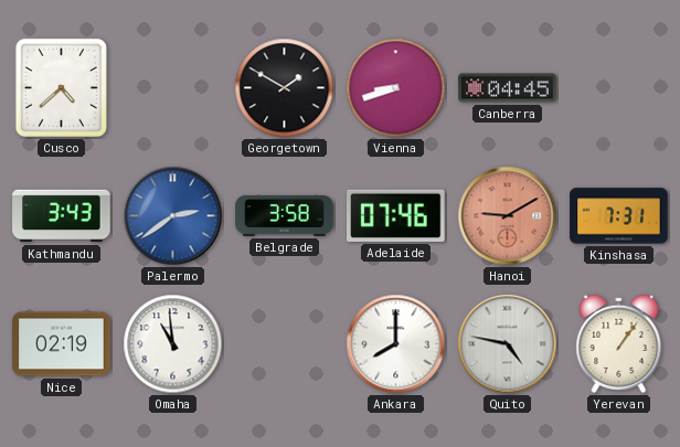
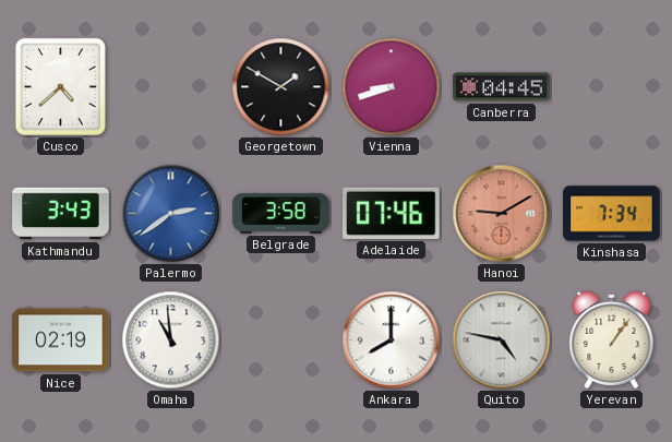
Kinshasa: 7:31 -> 7:34
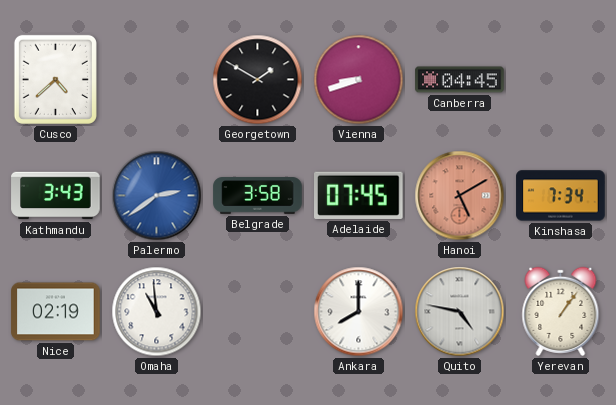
Adelaide: 07:46 -> 07:45
Hanoi: 9:10 -> 5:10
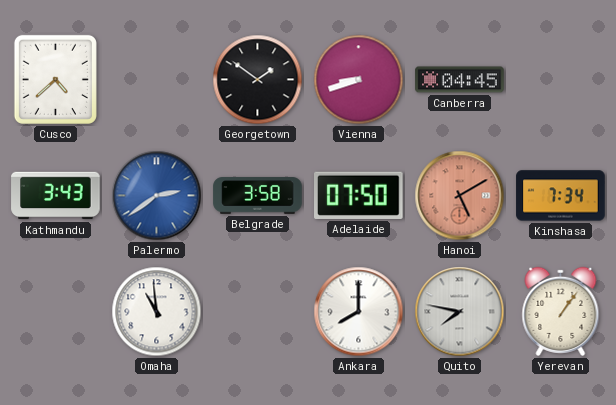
Georgetown: 1:50 -> 1:51
Adelaide: 07:45 -> 07:50
Nice: 02:19 -> none
Quito: 4:47 -> 7:47
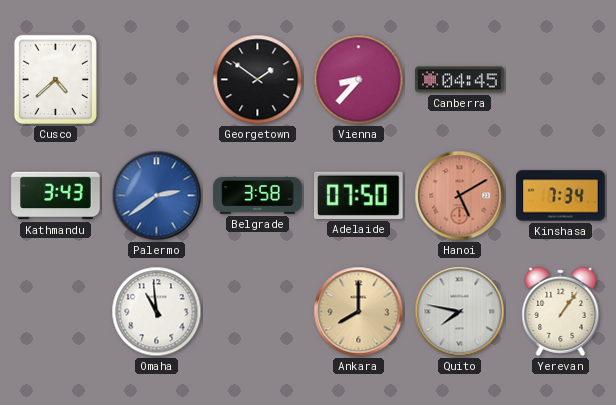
Vienna: 8:42 -> 8:37
Ankara dial: white -> champagne
